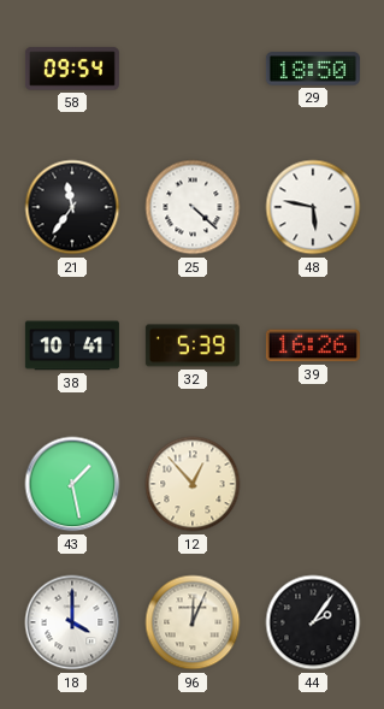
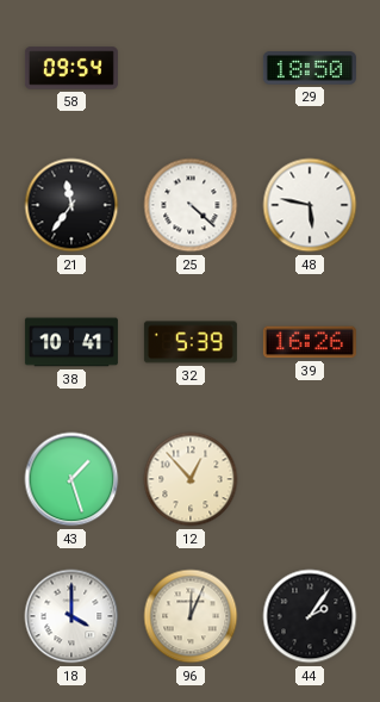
43: 1:28 -> 1:27
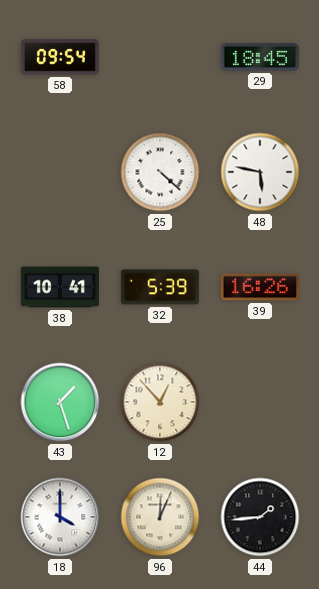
29: 18:50 -> 18:45
21: 11:36 -> none
44: 2:06 -> 1:44
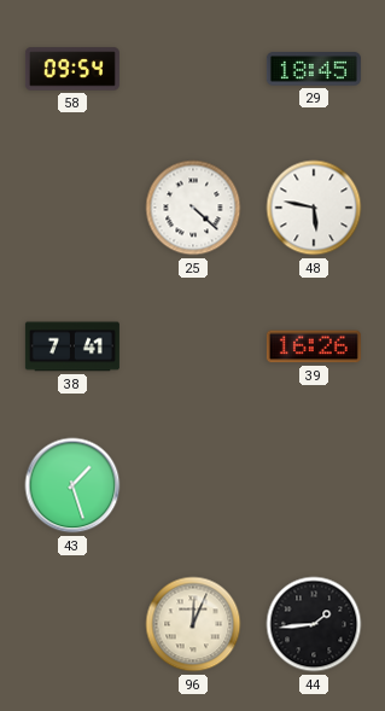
38: 10:41 -> 7:41
32: 5:39 -> none
12: 12:53 -> none
18: 4:00 -> none
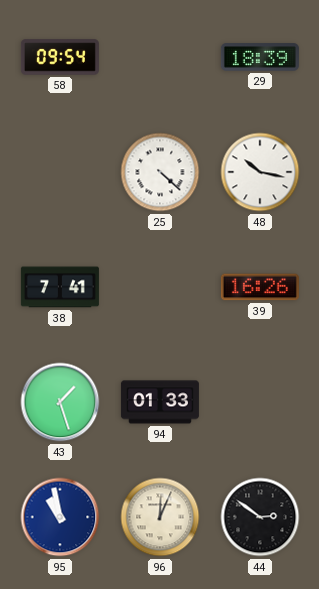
29: 18:45 -> 18:39
48: 5:47 -> 10:17
94: none -> 01:33
95: none -> 10:58
44: 1:44 -> 2:51
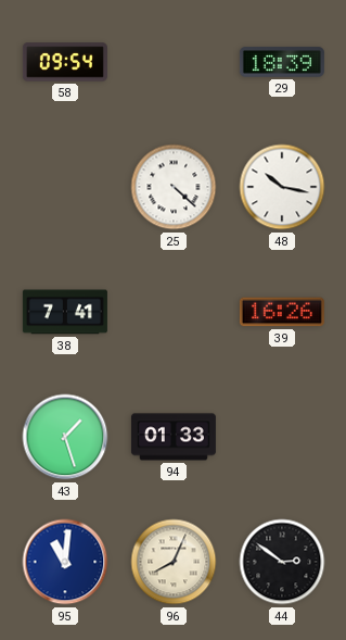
95: 10:58 -> 11:01
96: 12:04 -> 8:04
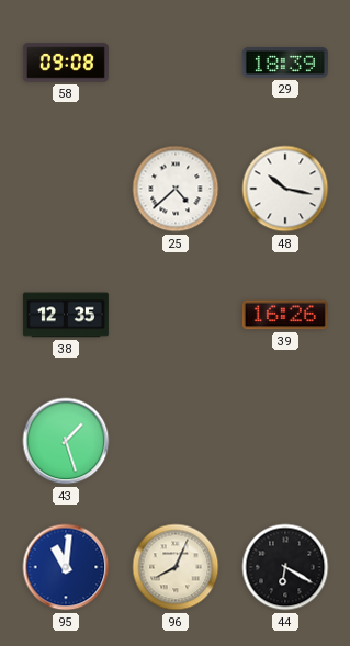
58: 09:54 -> 09:08
25: 4:22 -> 4:38
38: 7:41 -> 12:35
94: 01:33 -> none
44: 2:51 -> 6:20
